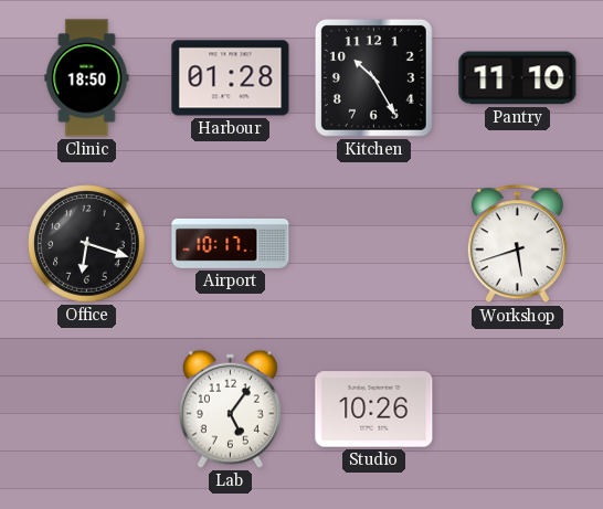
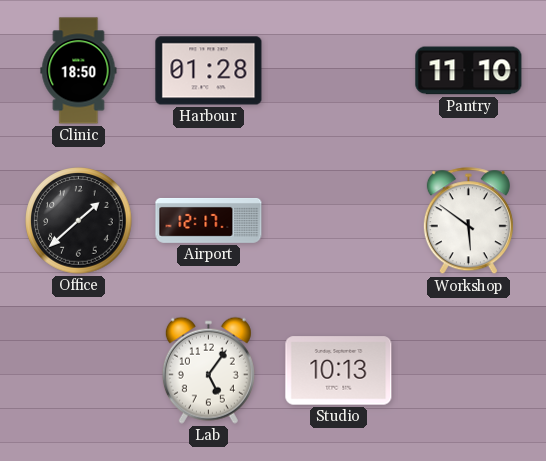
Kitchen: 10:25 -> none
Office: 6:18 -> 1:38
Airport: 10:17 -> 12:17
Workshop: 5:42 -> 5:51
Studio: 10:26 -> 10:13
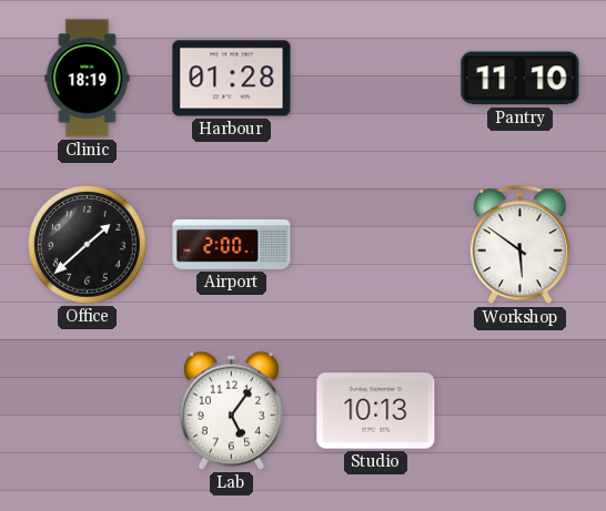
Clinic: 18:50 -> 18:19
Airport: 12:17 -> 2:00
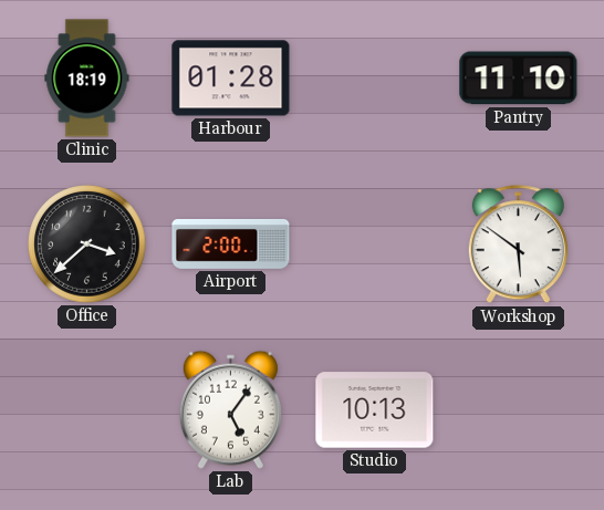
Office: 1:38 -> 3:38
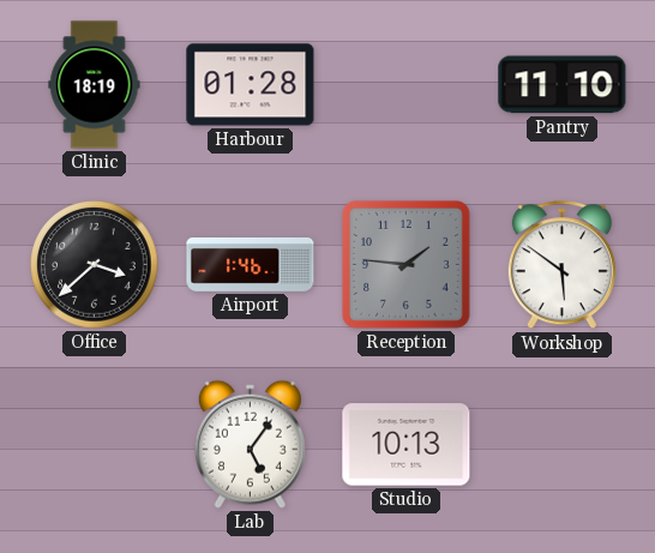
Airport: 2:00 -> 1:46
Reception: none -> 1:46
